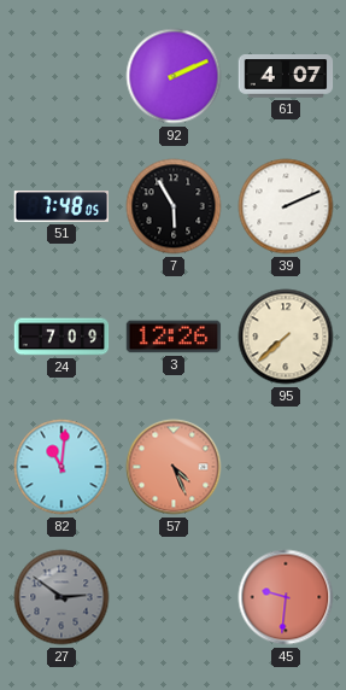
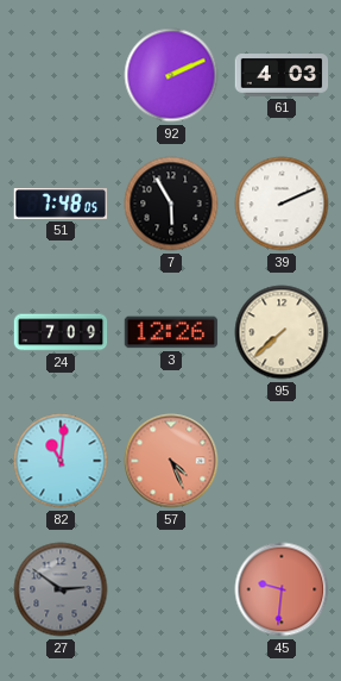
61: 4:07 -> 4:03
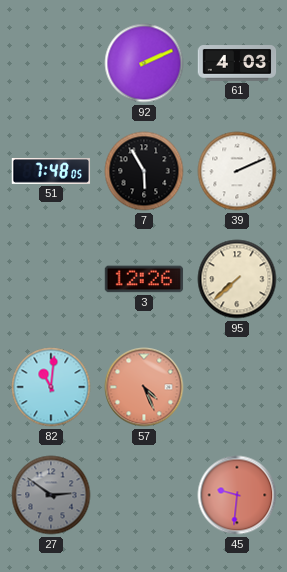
24: 7:09 -> none
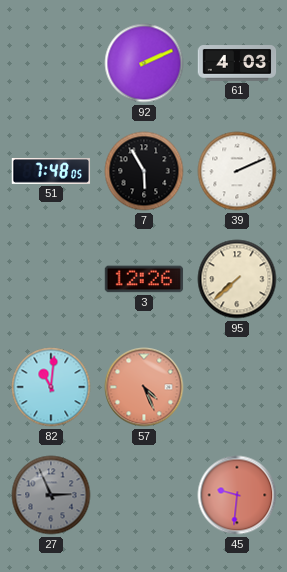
27: 2:51 -> 2:56
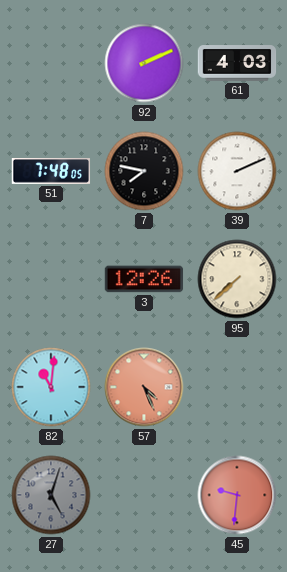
7: 5:55 -> 7:47
27: 2:56 -> 5:03
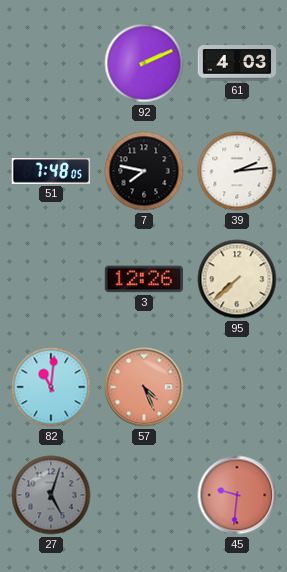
39: 2:11 -> 2:14
